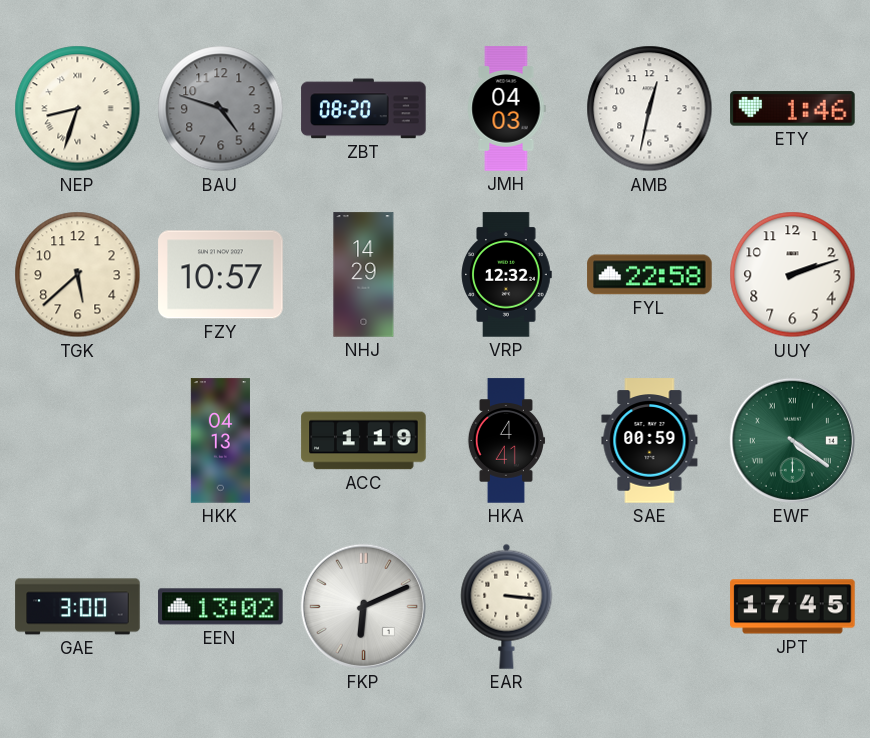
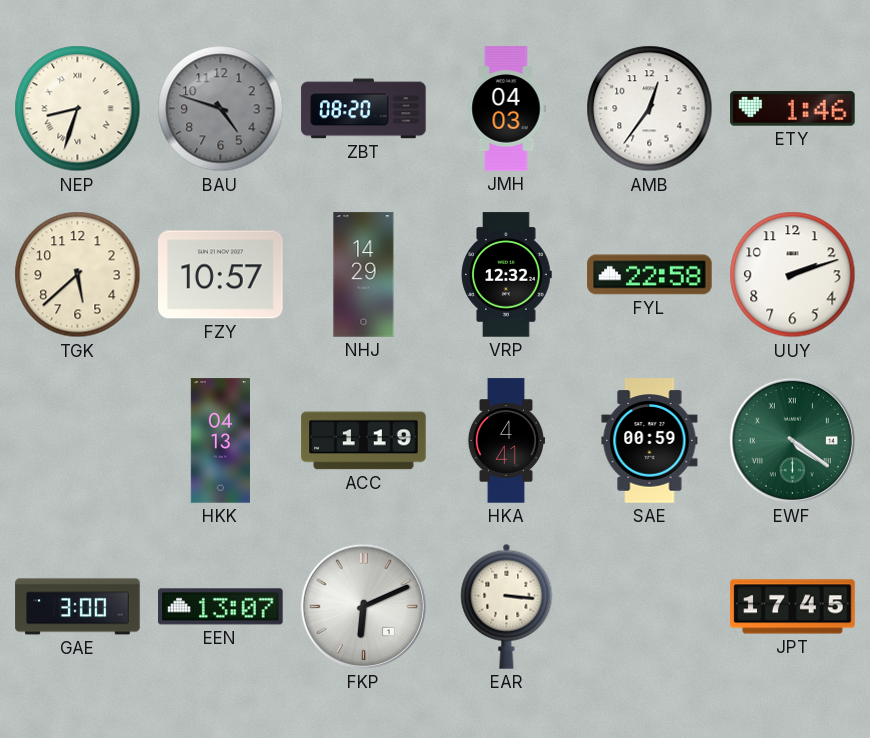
AMB: 12:32 -> 12:36
EEN: 13:02 -> 13:07
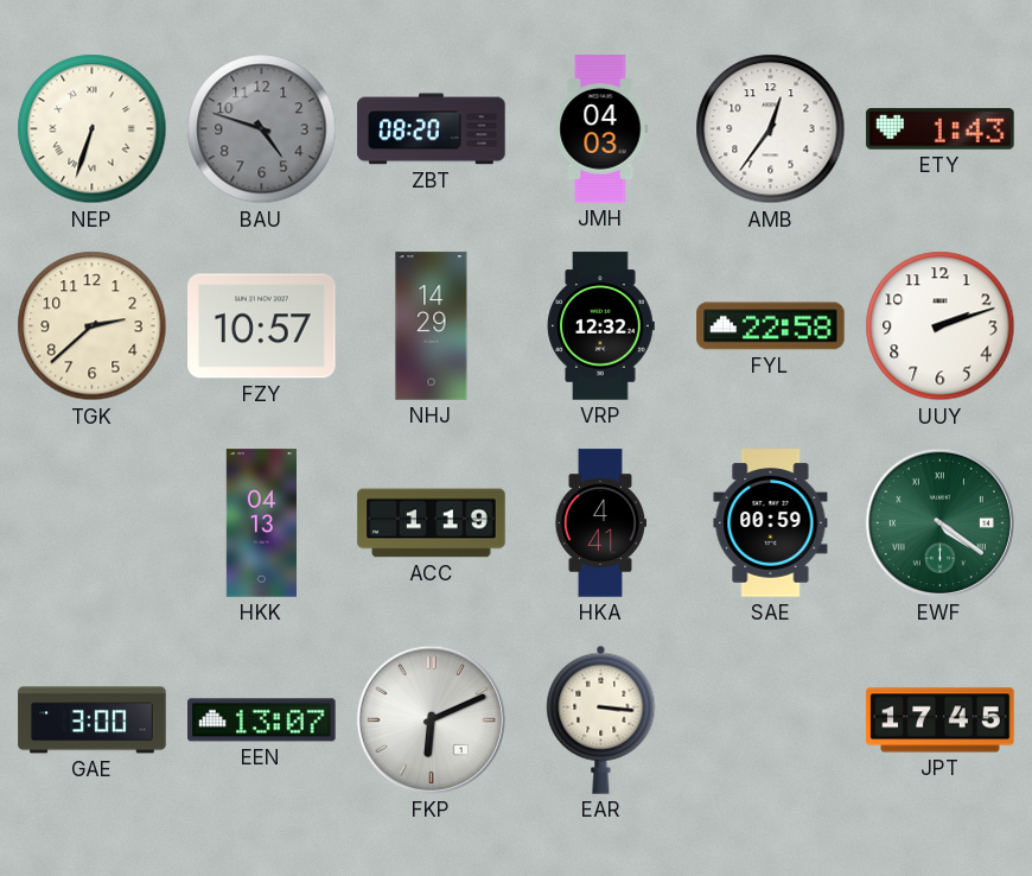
NEP: 8:33 -> 6:33
ETY: 1:46 -> 1:43
TGK: 5:38 -> 2:38
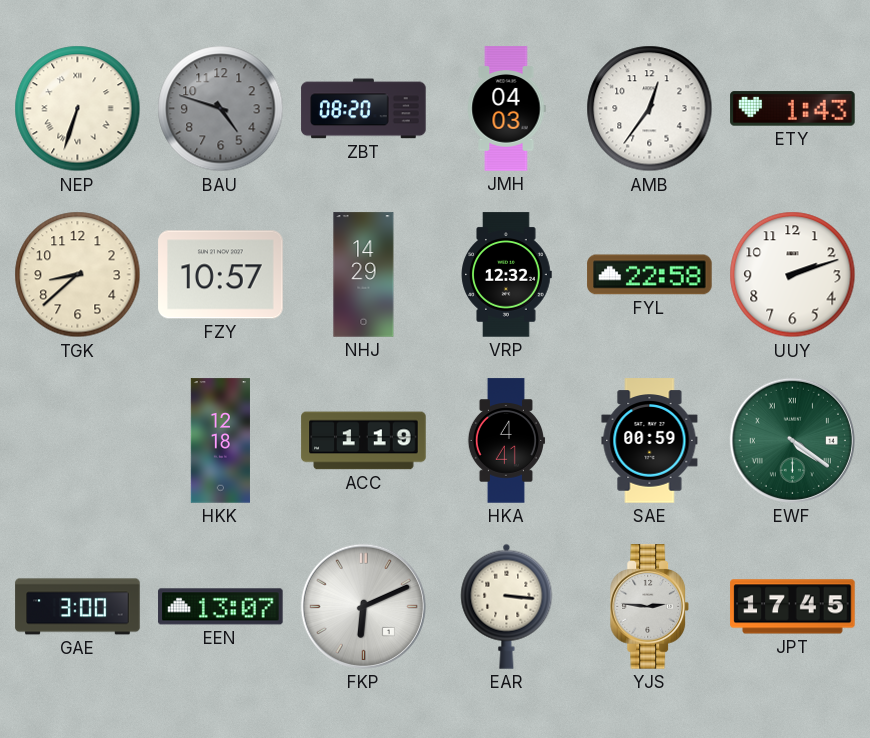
TGK: 2:38 -> 8:38
HKK: 04:13 -> 12:18
YJS: none -> 2:46
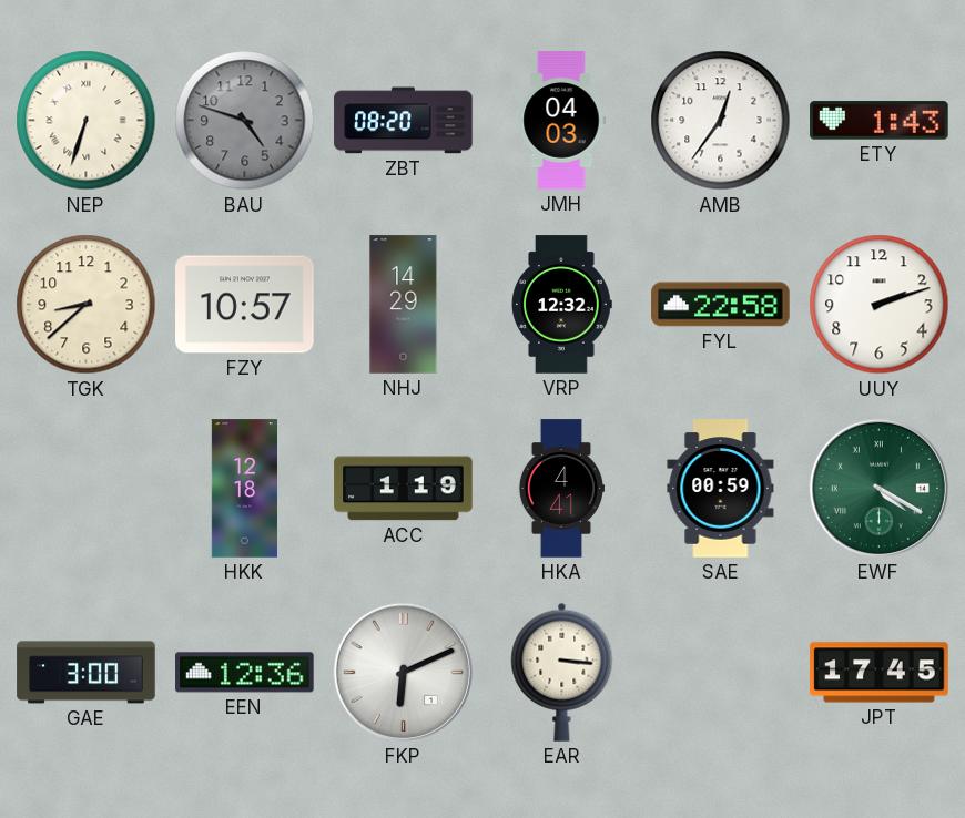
EWF: 4:21 -> 4:20
EEN: 13:07 -> 12:36
YJS: 2:46 -> none
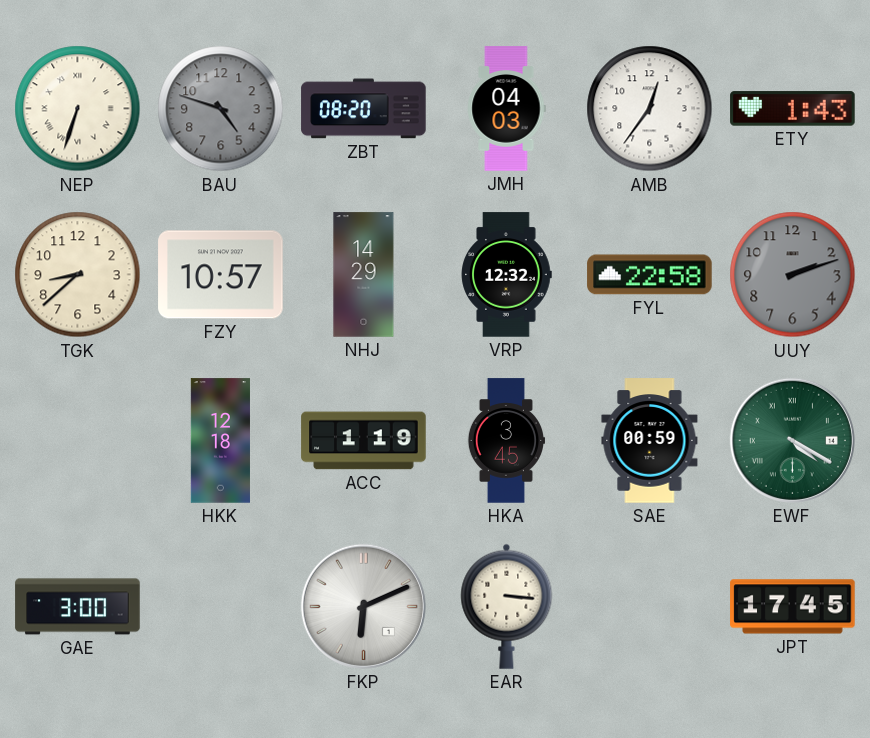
UUY dial: white -> grey
HKA: 4:41 -> 3:45
EEN: 12:36 -> none
